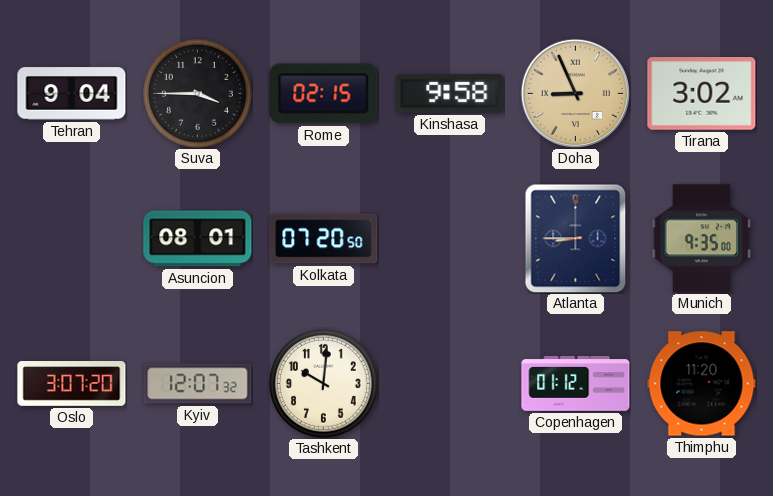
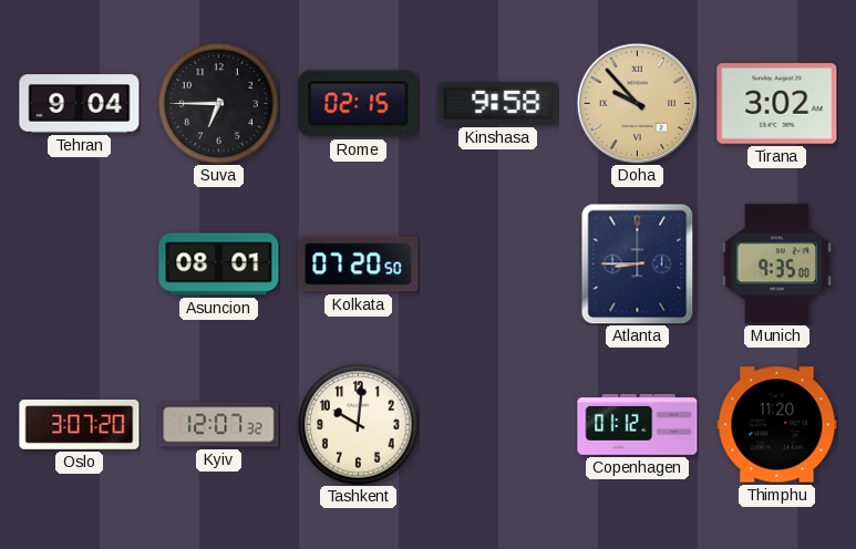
Suva: 3:45 -> 6:45
Doha: 8:56 -> 9:53
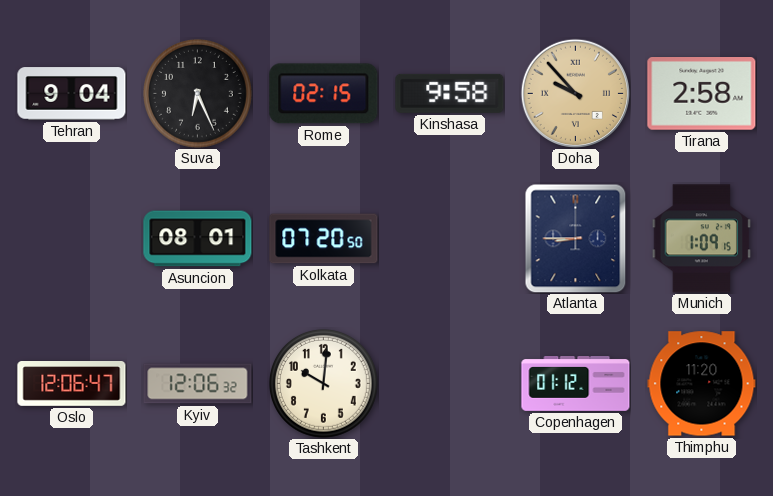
Suva: 6:45 -> 6:26
Tirana: 3:02 -> 2:58
Munich: 9:35 -> 1:09
Oslo: 3:07 -> 12:06
Kyiv: 12:07 -> 12:06
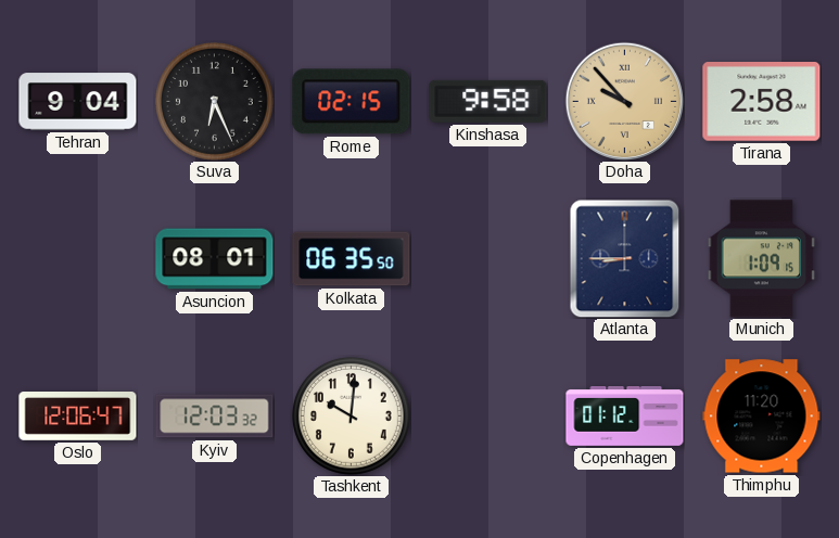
Kolkata: 07:20 -> 06:35
Kyiv: 12:06 -> 12:03
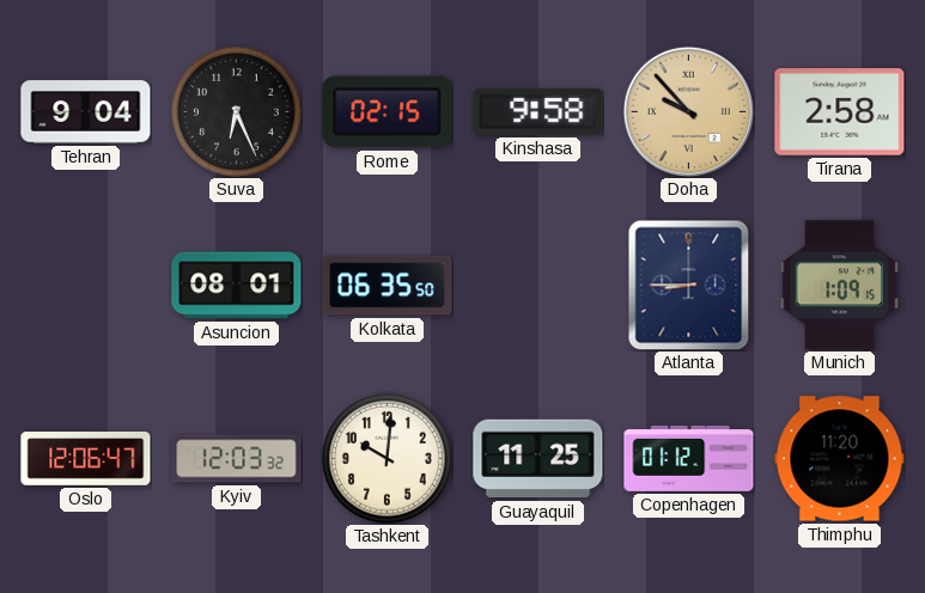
Guayaquil: none -> 11:25
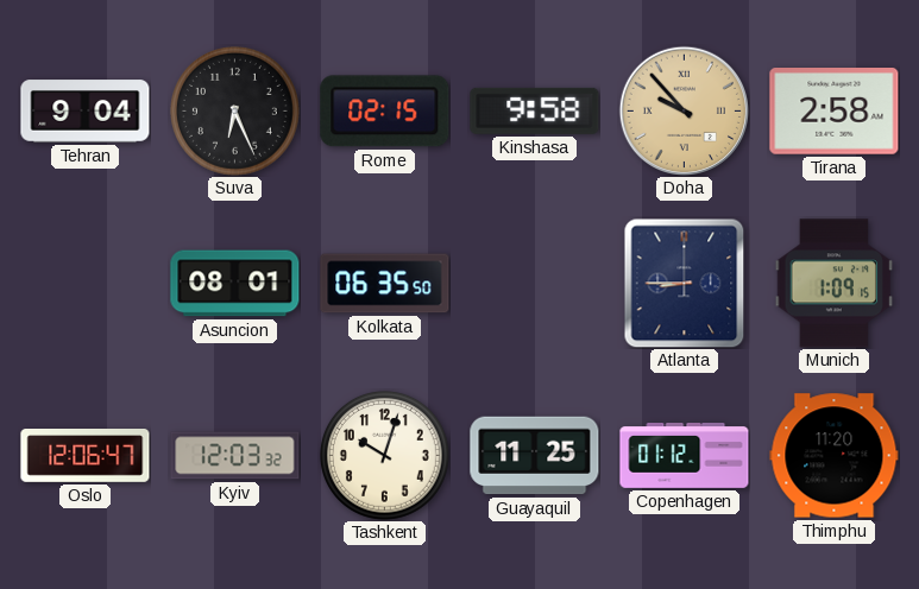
Tashkent: 10:01 -> 10:03
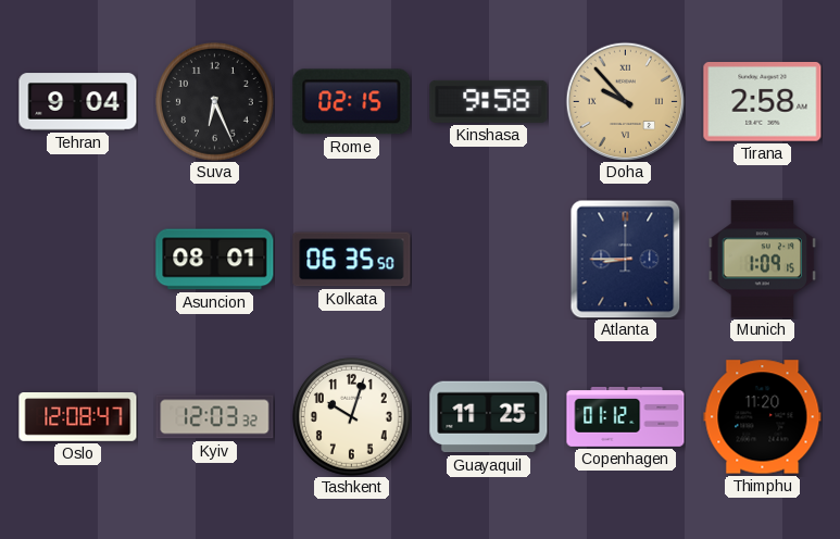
Oslo: 12:06 -> 12:08
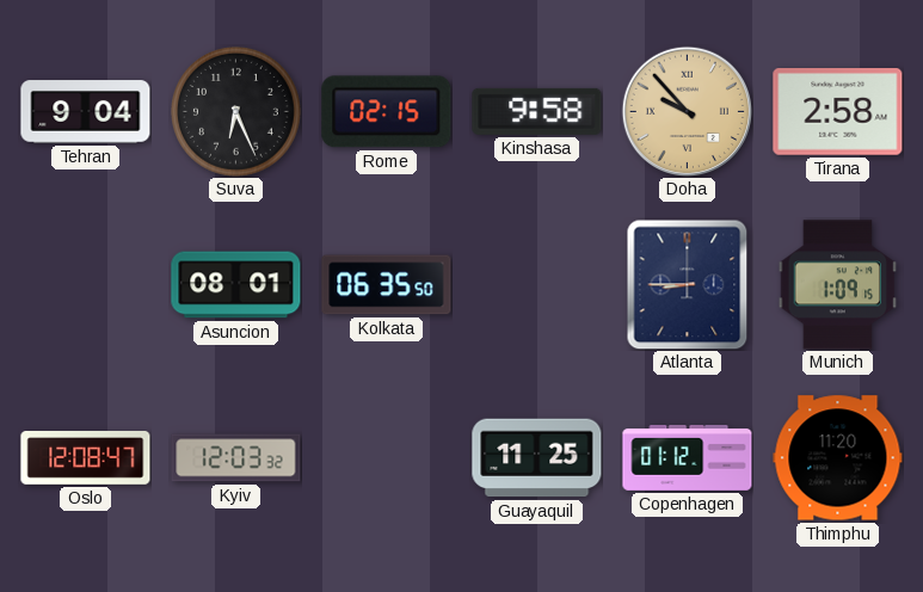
Tashkent: 10:03 -> none
